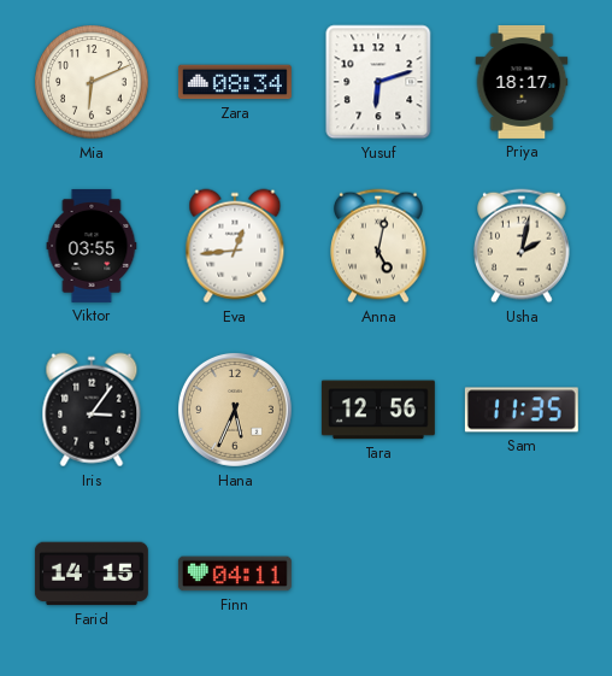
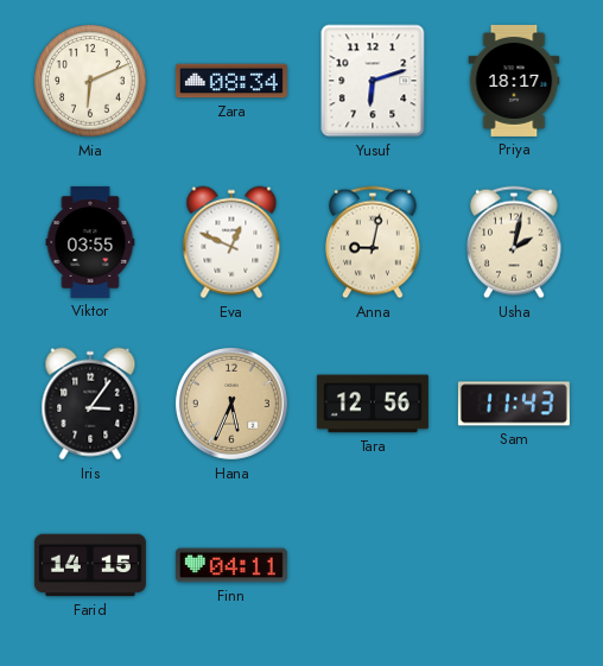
Eva: 12:44 -> 12:49
Anna: 5:02 -> 9:02
Sam: 11:35 -> 11:43
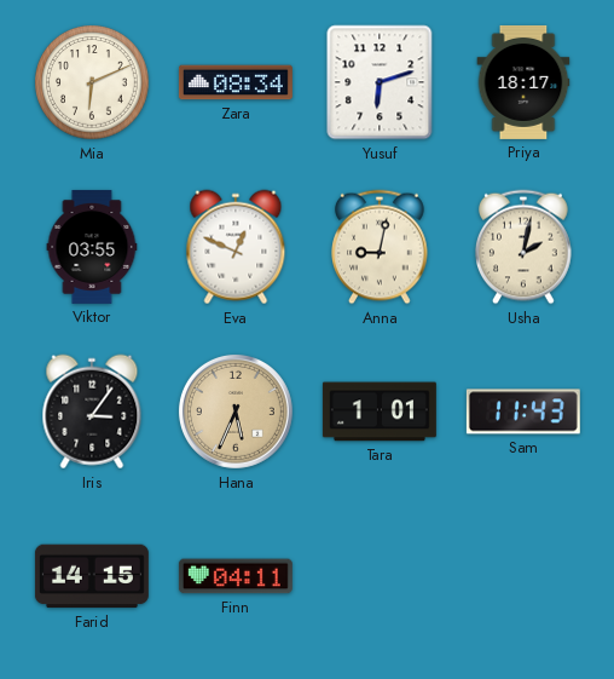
Tara: 12:56 -> 1:01
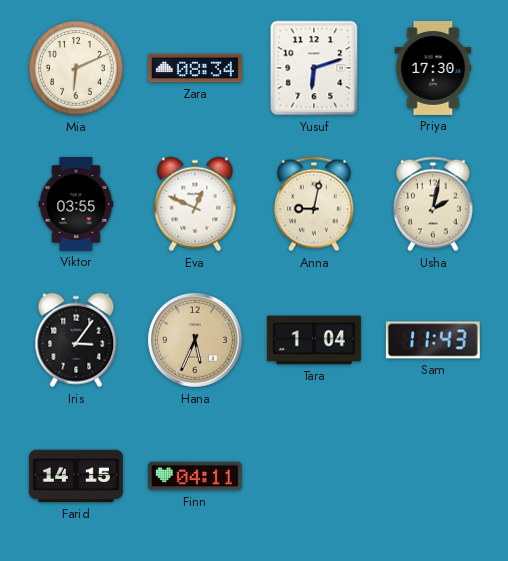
Priya: 18:17 -> 17:30
Tara: 1:01 -> 1:04
